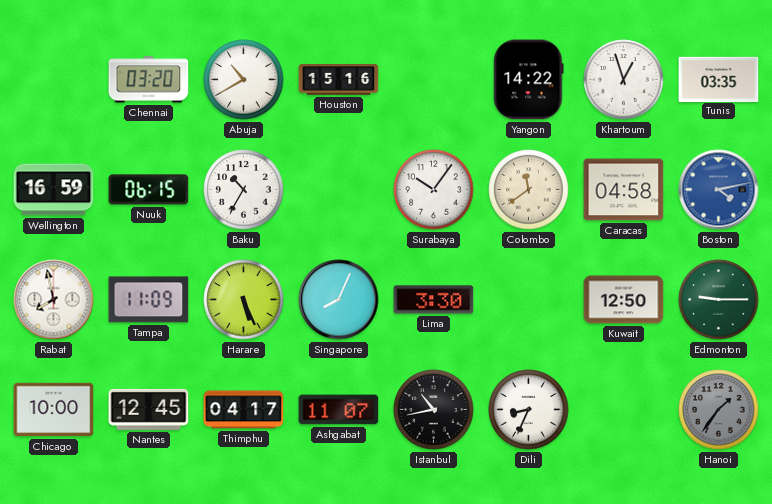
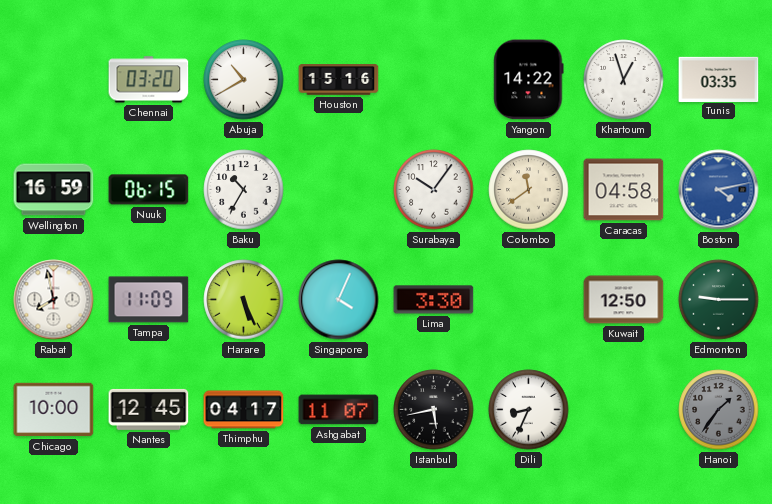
Singapore: 8:04 -> 4:04
Istanbul: 10:43 -> 5:43
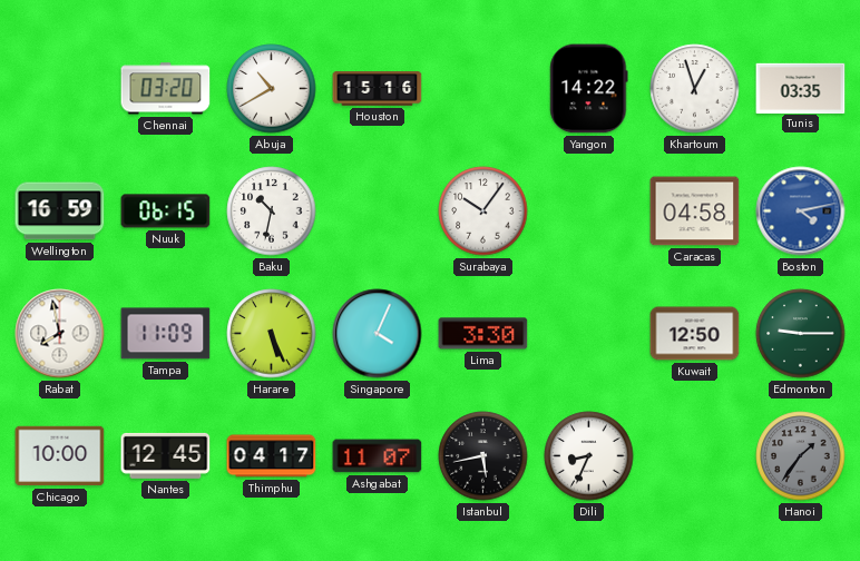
Baku: 10:35 -> 10:32
Colombo: 11:39 -> none
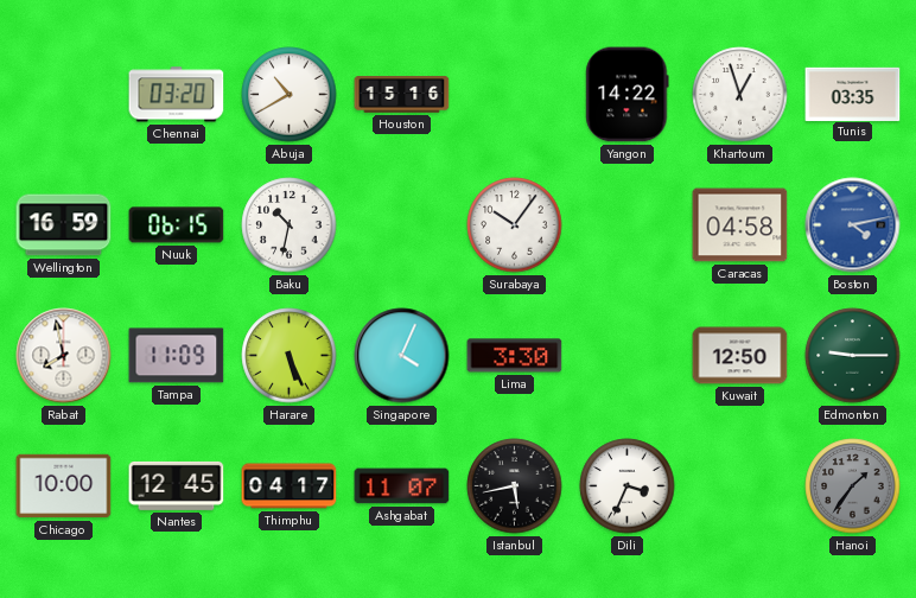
Dili: 8:34 -> 3:34
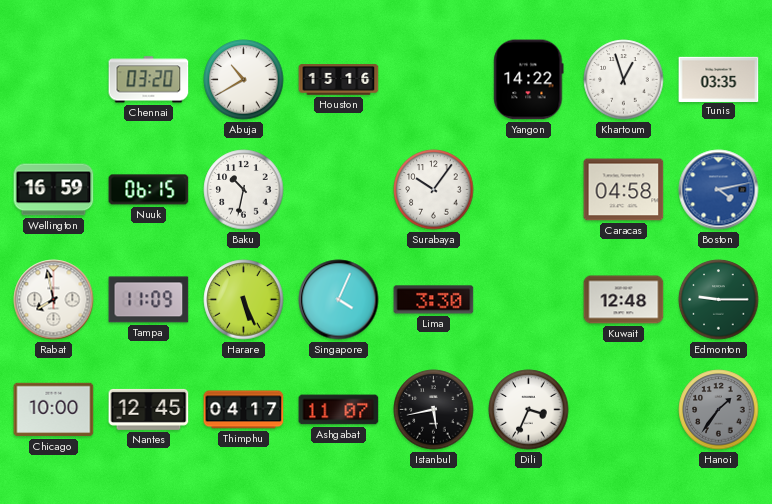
Kuwait: 12:50 -> 12:48
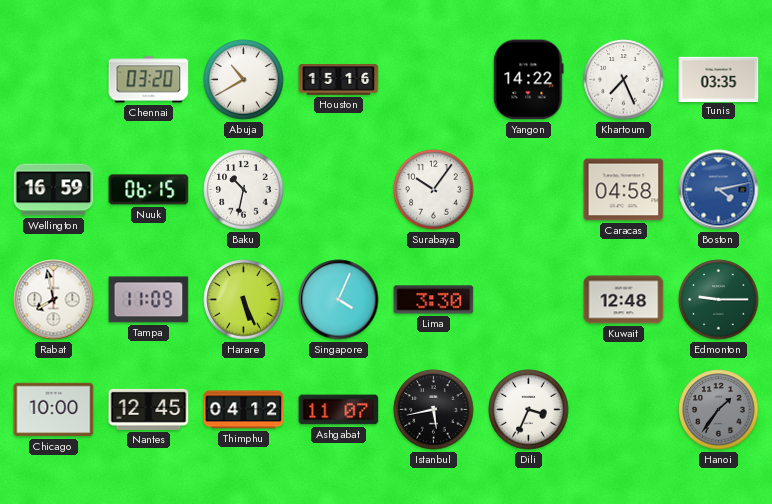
Khartoum: 12:57 -> 7:26
Thimphu: 04:17 -> 04:12
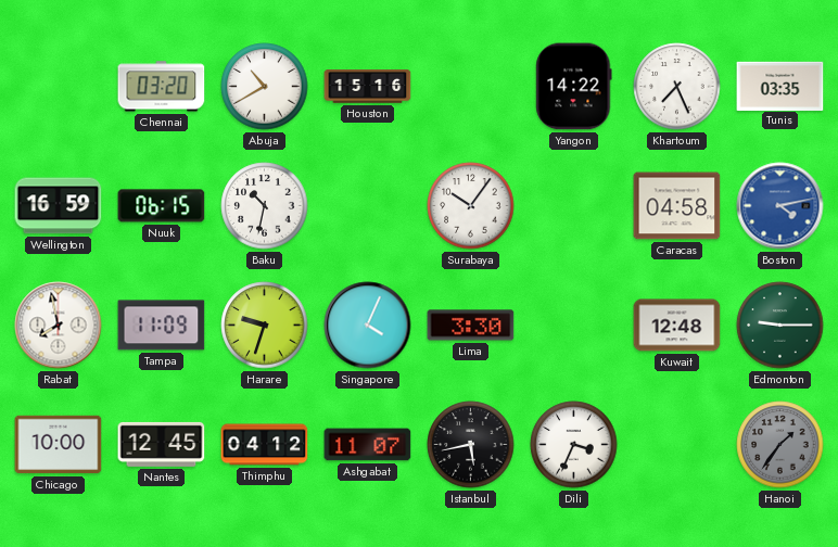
Harare: 5:26 -> 9:33
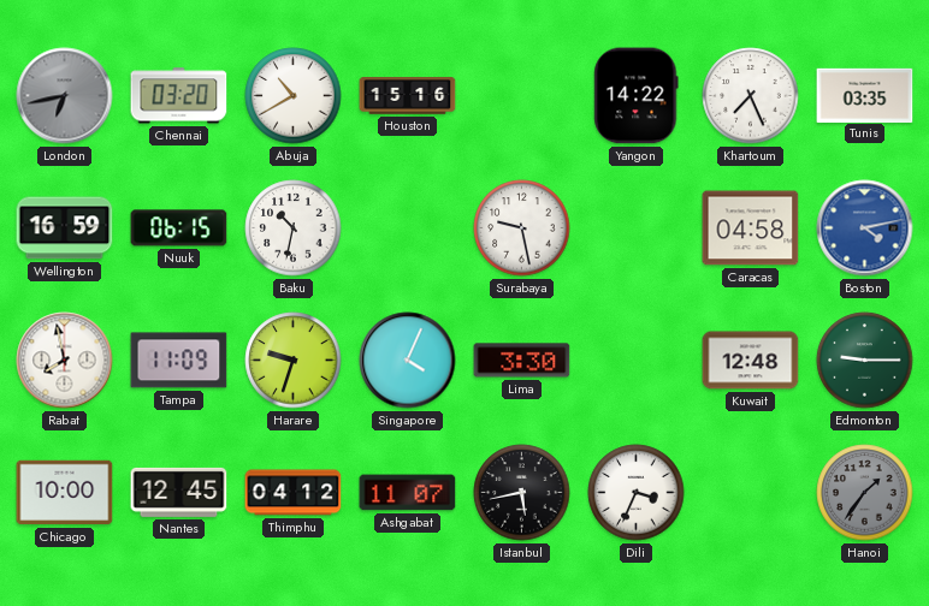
London: none -> 6:43
Surabaya: 10:06 -> 9:28
